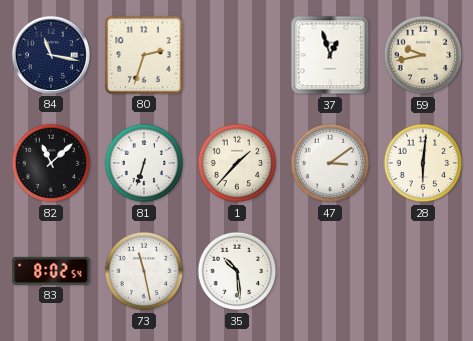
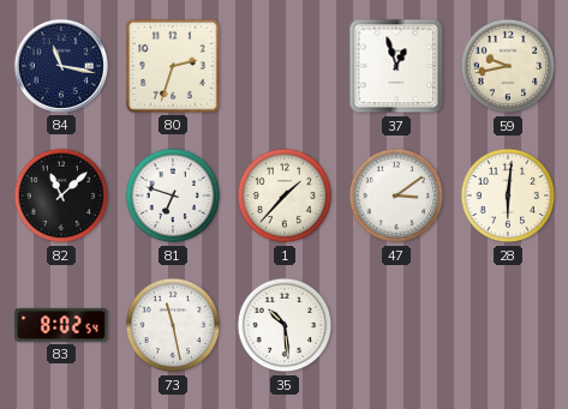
81: 6:33 -> 6:48
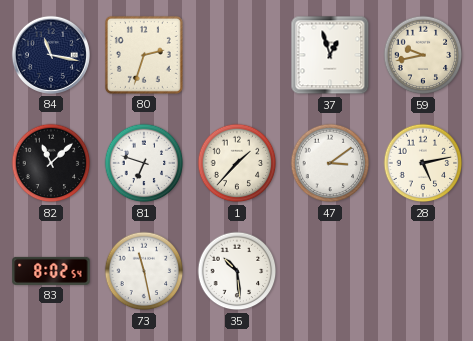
28: 6:01 -> 5:13
